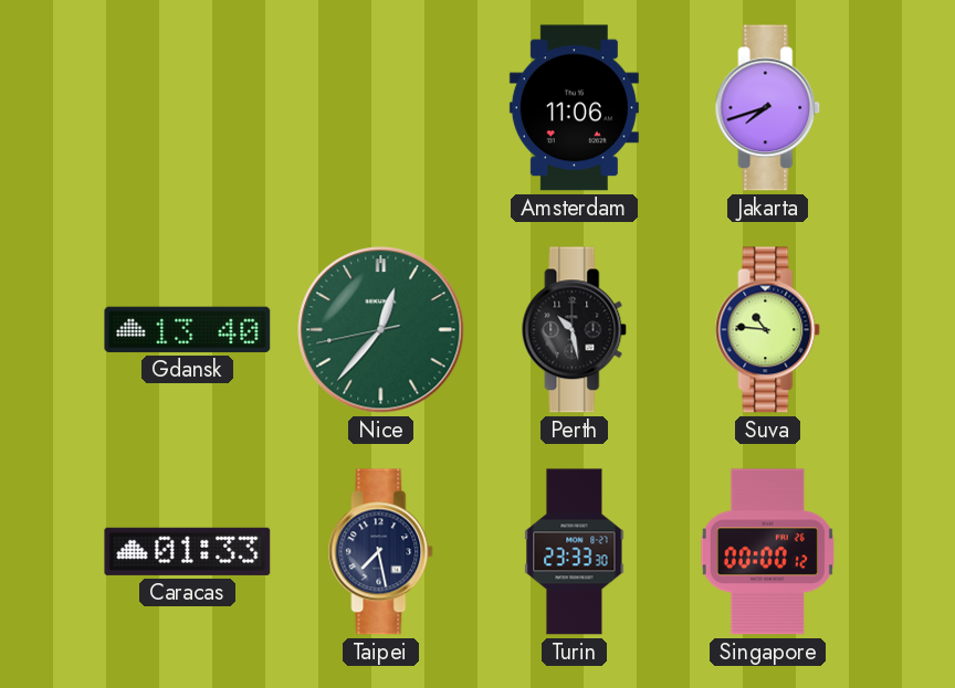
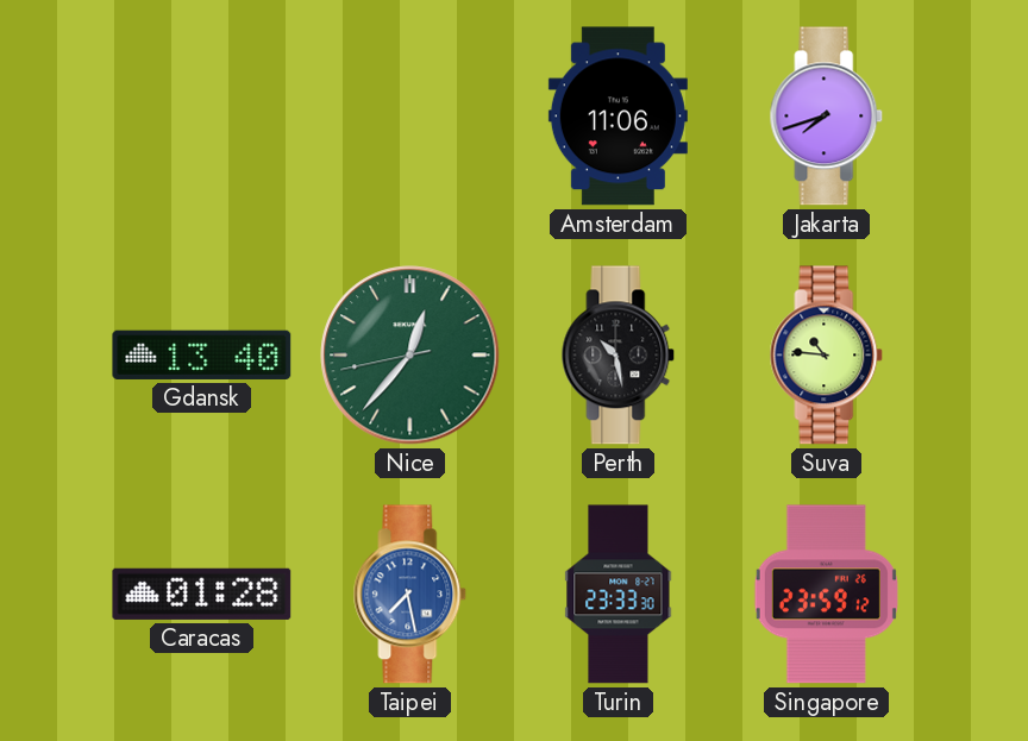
Caracas: 01:33 -> 01:28
Taipei dial: navy -> blue
Singapore: 00:00 -> 23:59
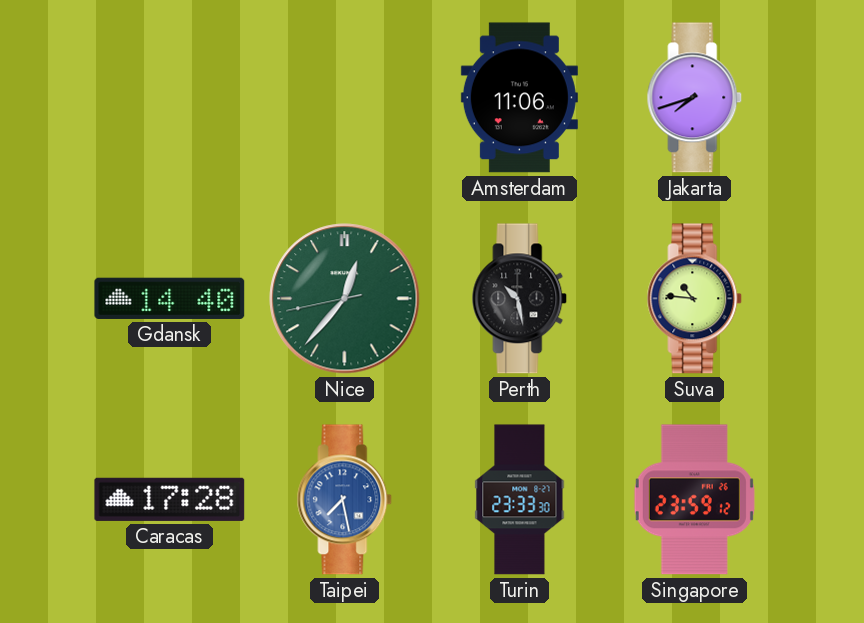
Gdansk: 13:40 -> 14:40
Caracas: 01:28 -> 17:28
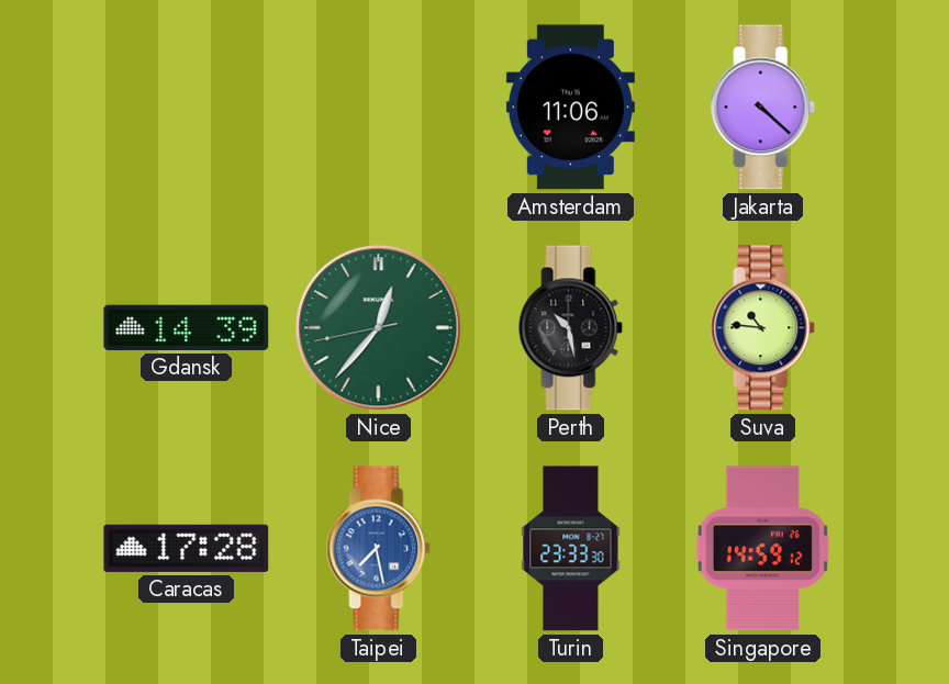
Jakarta: 7:42 -> 4:22
Gdansk: 14:40 -> 14:39
Singapore: 23:59 -> 14:59
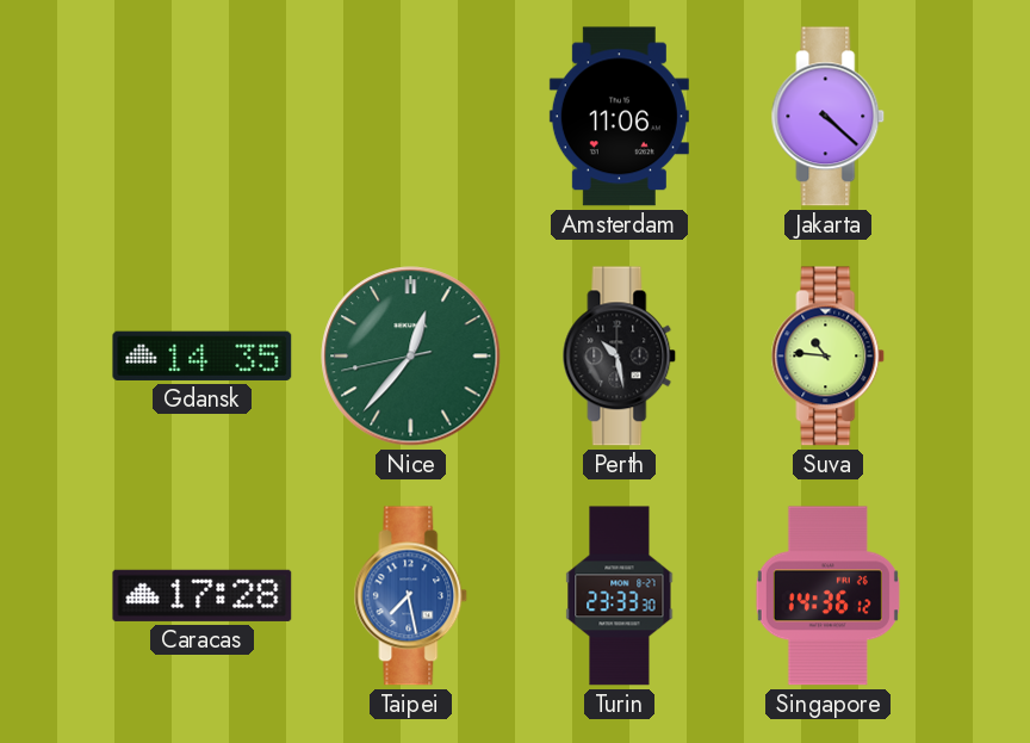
Gdansk: 14:39 -> 14:35
Singapore: 14:59 -> 14:36
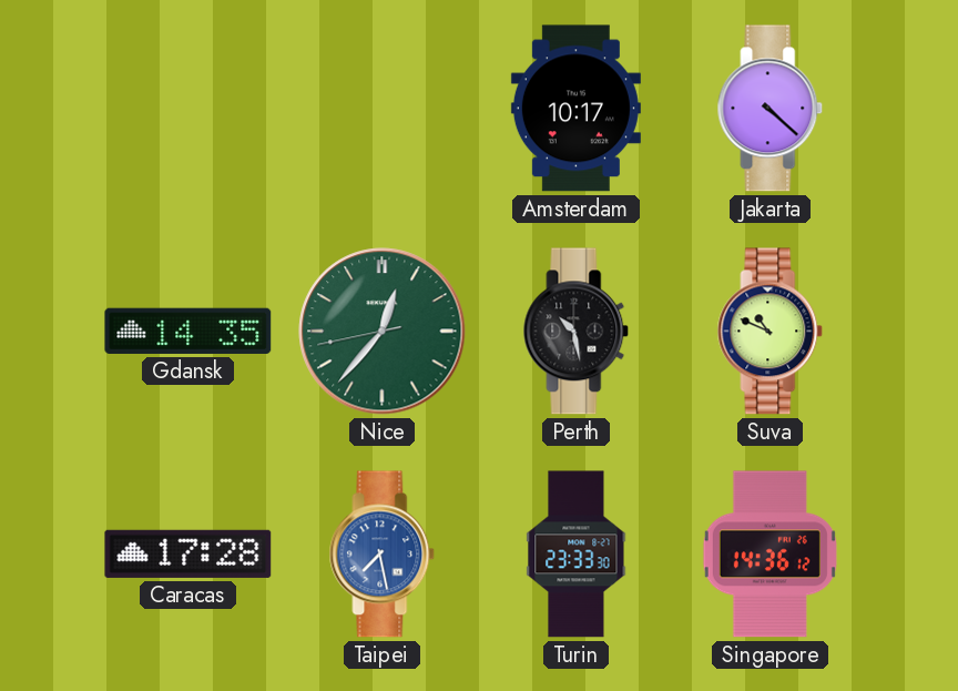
Amsterdam: 11:06 -> 10:17
Suva: 10:46 -> 10:49
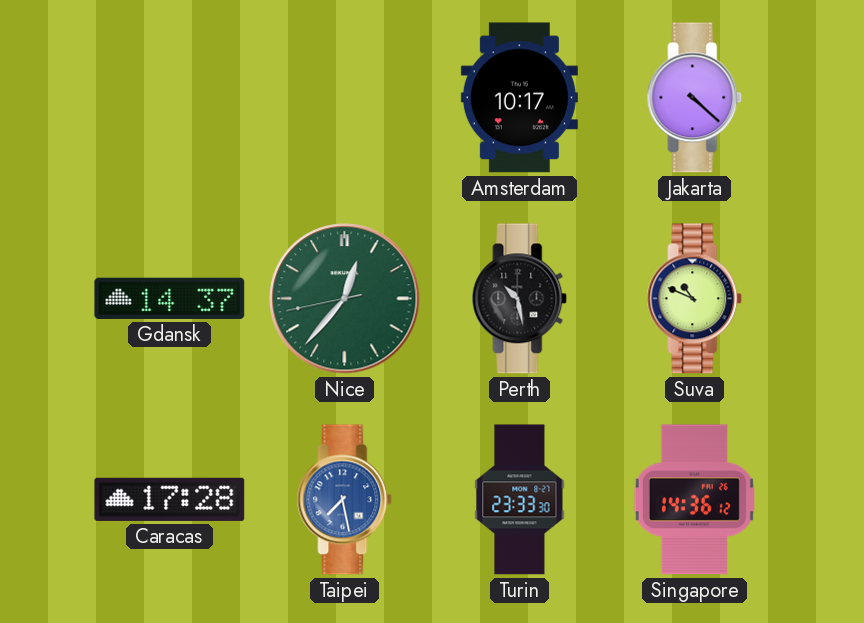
Gdansk: 14:35 -> 14:37
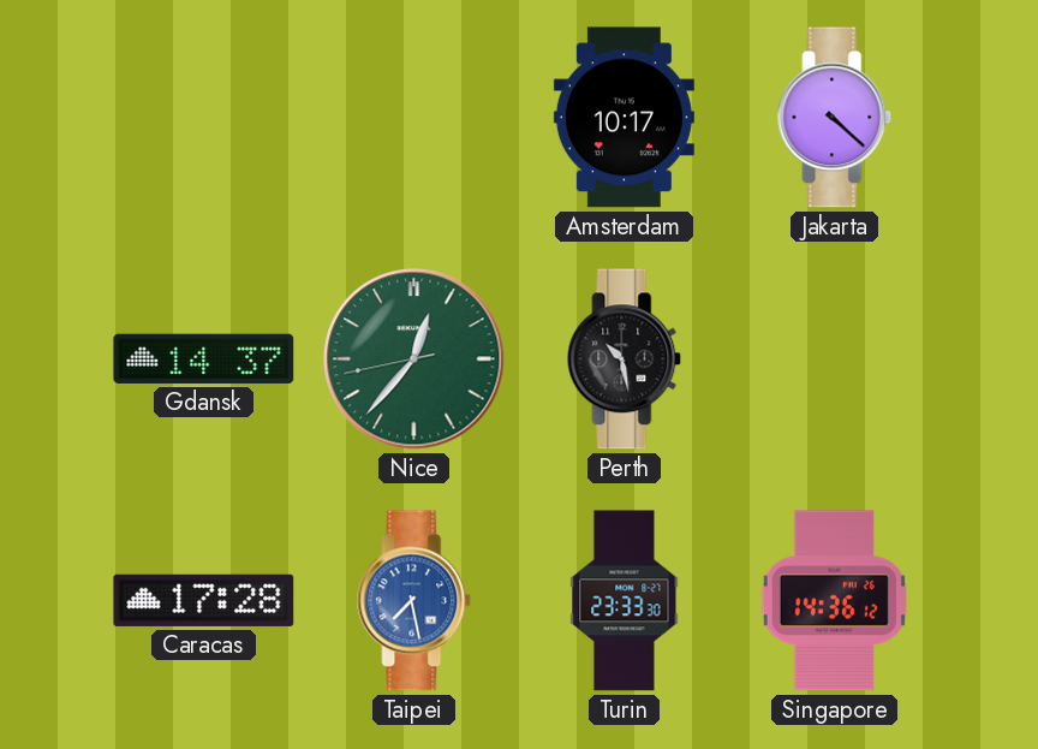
Suva: 10:49 -> none
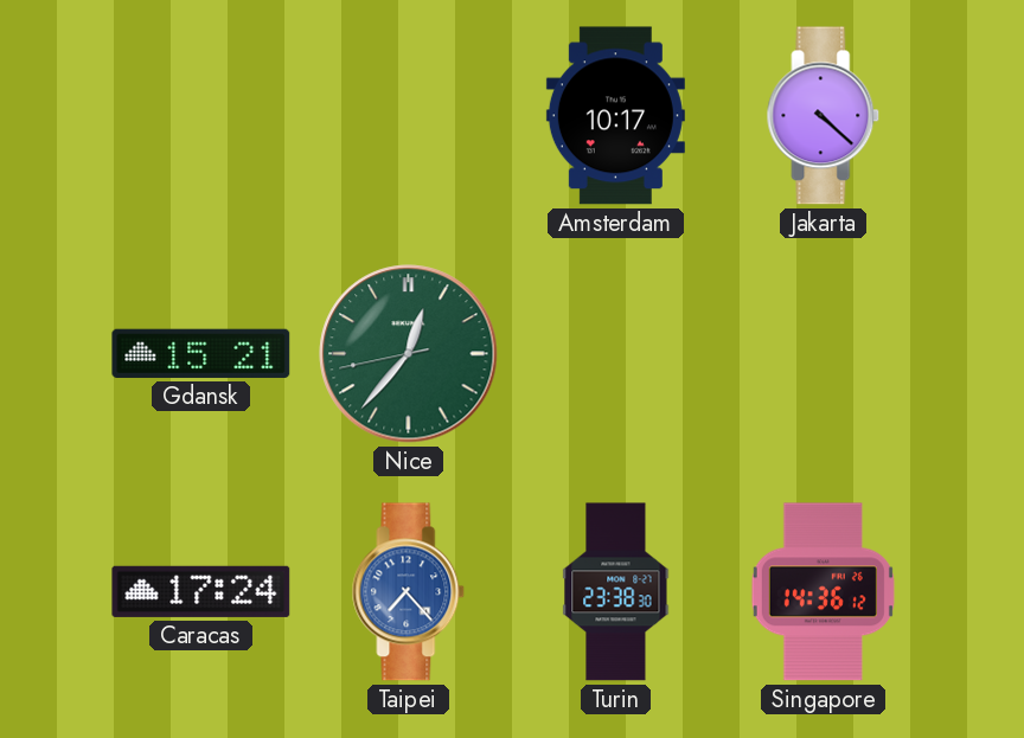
Gdansk: 14:37 -> 15:21
Perth: 10:28 -> none
Caracas: 17:28 -> 17:24
Taipei: 7:28 -> 7:23
Turin: 23:33 -> 23:38
